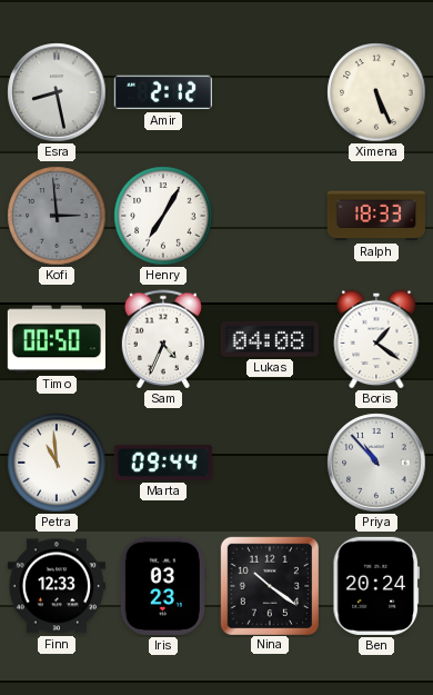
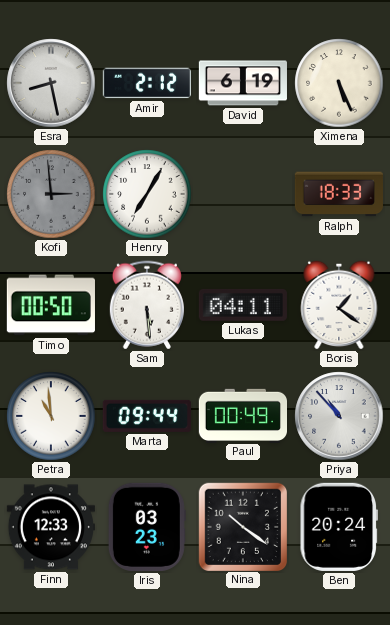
David: none -> 6:19
Sam: 4:34 -> 5:29
Lukas: 04:08 -> 04:11
Paul: none -> 00:49
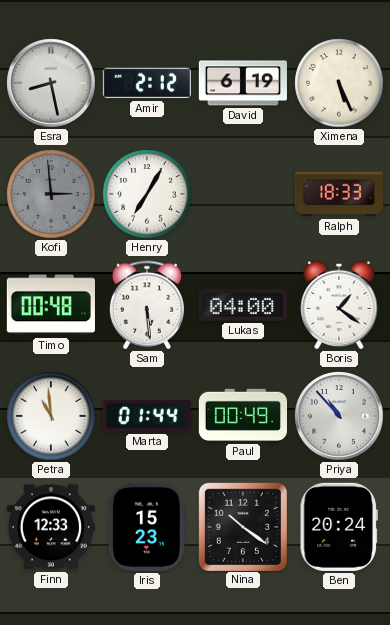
Timo: 00:50 -> 00:48
Lukas: 04:11 -> 04:00
Marta: 09:44 -> 01:44
Iris: 03:23 -> 15:23
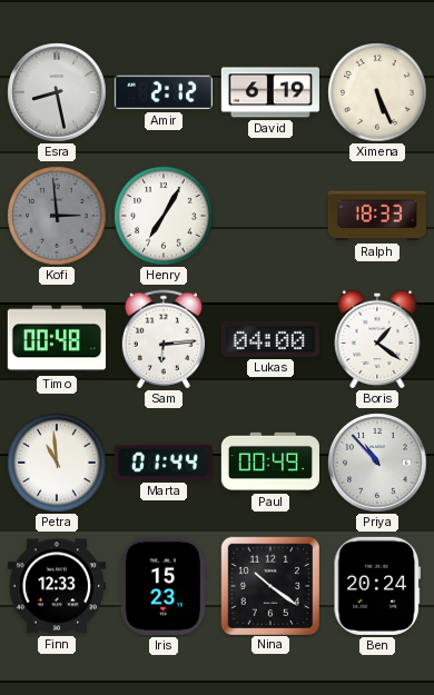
Sam: 5:29 -> 6:14
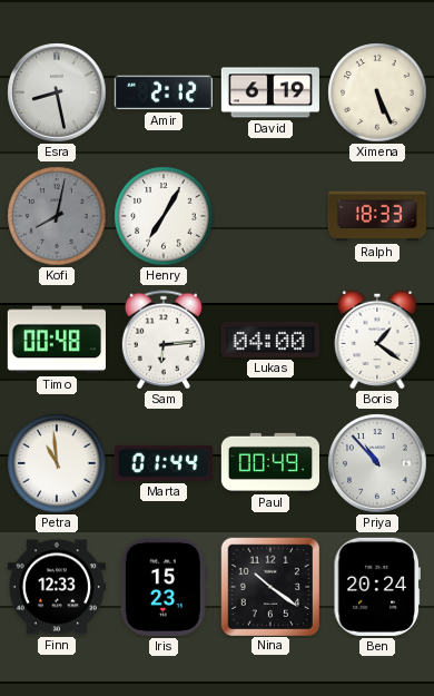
Kofi: 2:59 -> 8:02
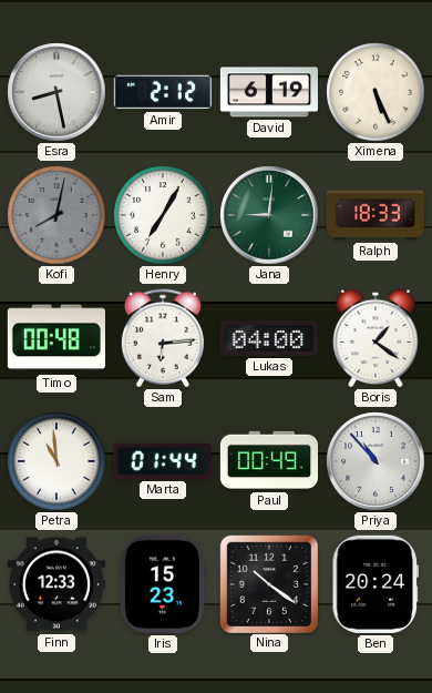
Jana: none -> 9:01
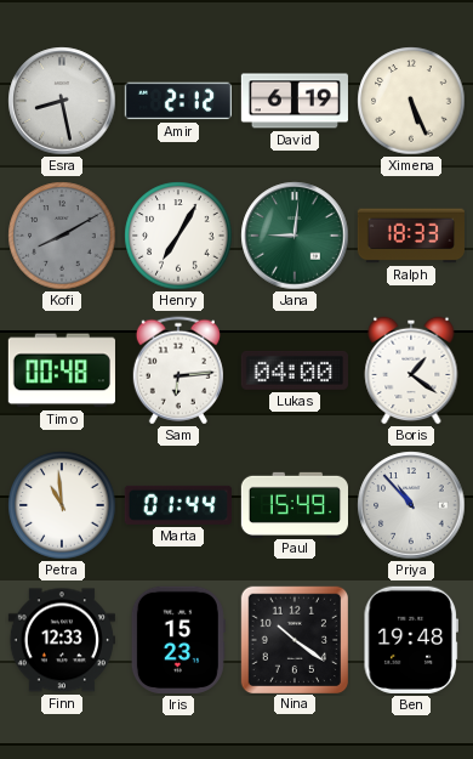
Kofi: 8:02 -> 8:10
Paul: 00:49 -> 15:49
Ben: 20:24 -> 19:48
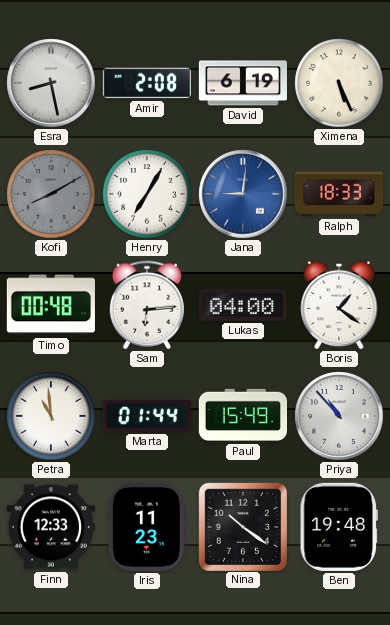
Amir: 2:12 -> 2:08
Jana dial: green -> blue
Iris: 15:23 -> 11:23
